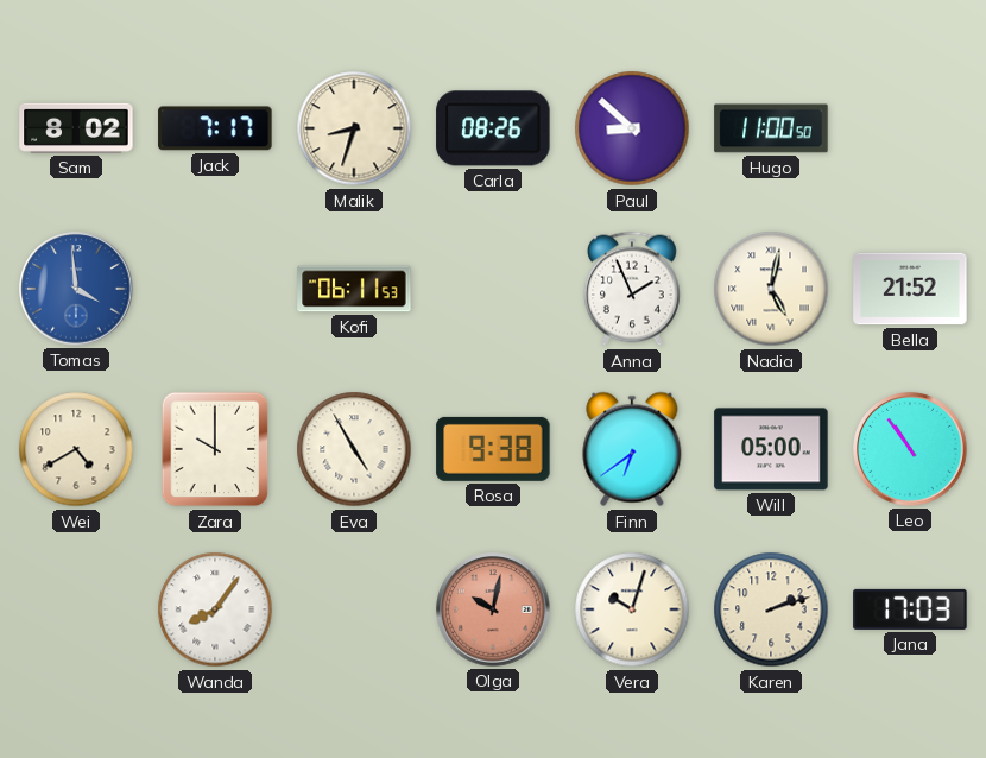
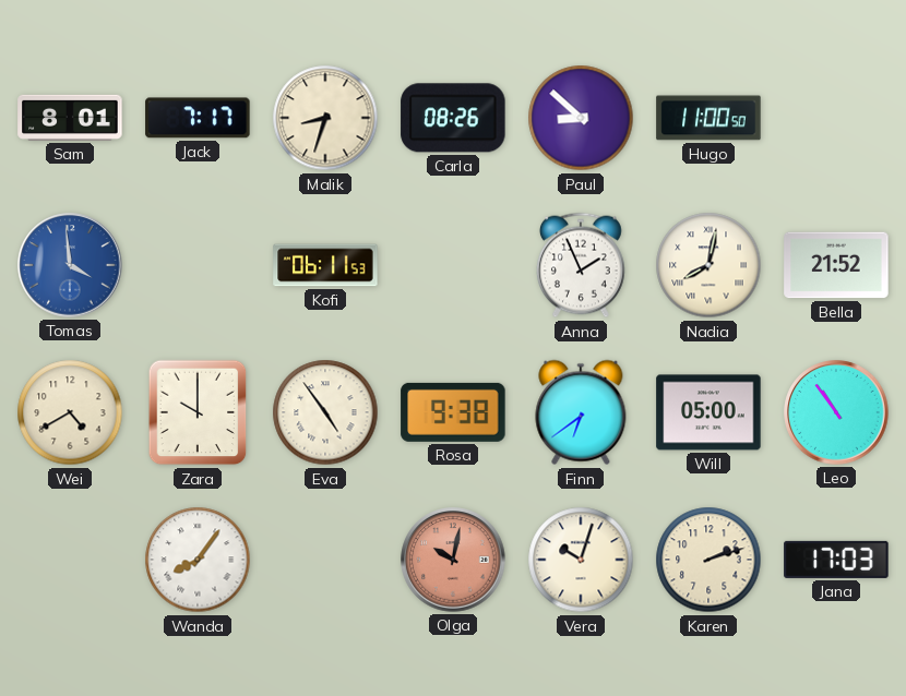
Sam: 8:02 -> 8:01
Nadia: 5:02 -> 8:02
Eva: 4:55 -> 4:54
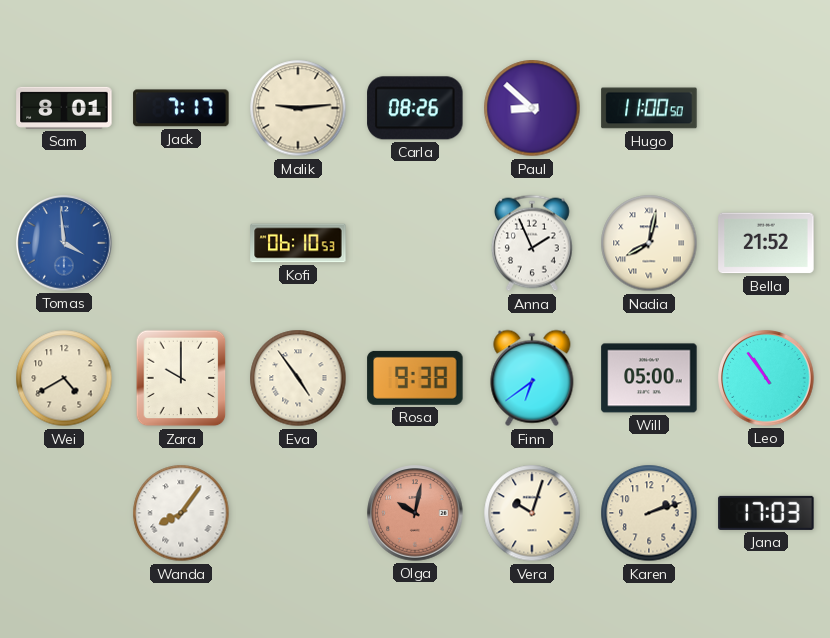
Malik: 8:33 -> 9:14
Kofi: 06:11 -> 06:10
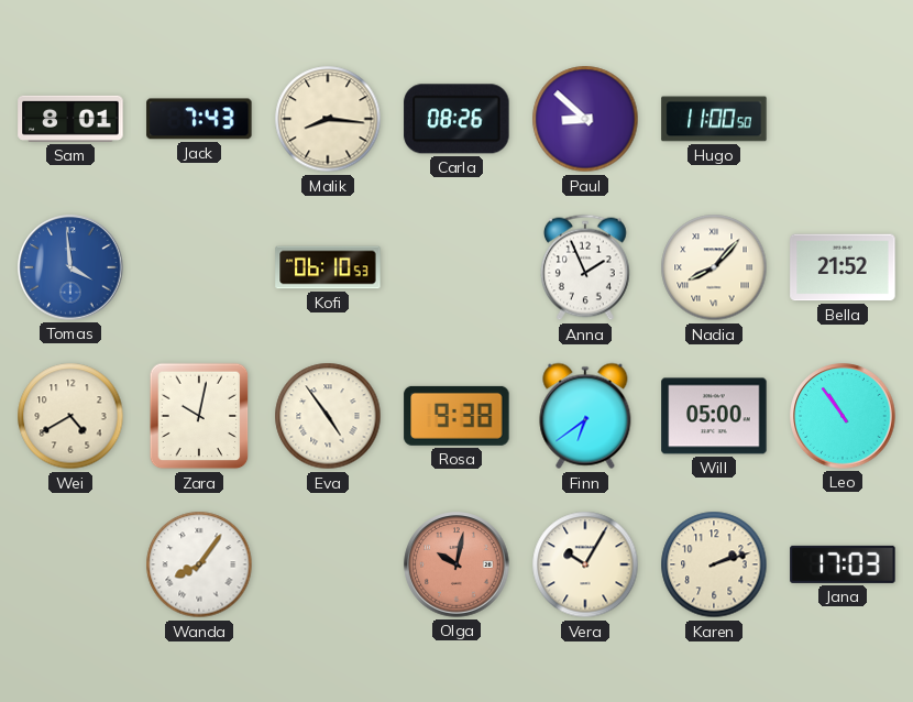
Jack: 7:17 -> 7:43
Malik: 9:14 -> 8:16
Nadia: 8:02 -> 8:07
Zara: 10:00 -> 10:02
Vera: 10:03 -> 10:05
